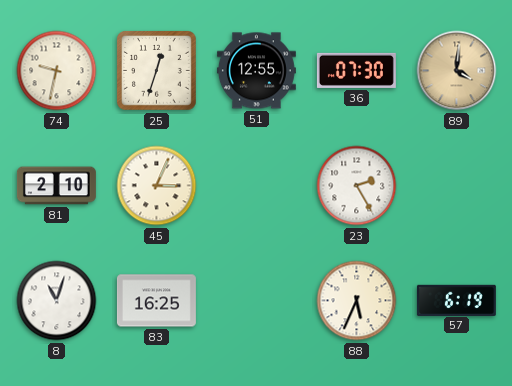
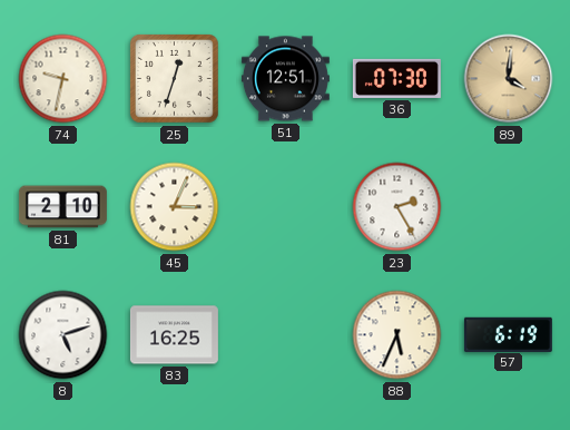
51: 12:55 -> 12:51
8: 11:03 -> 5:12
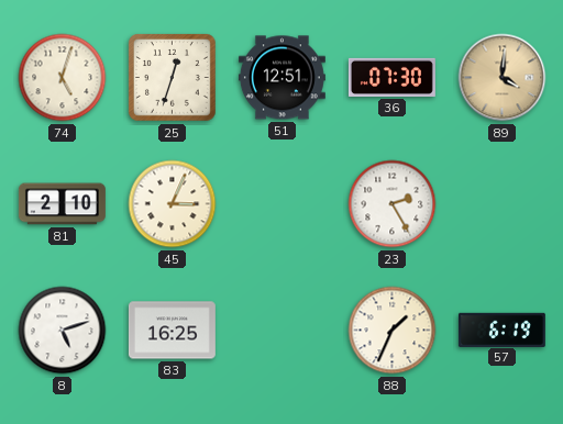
74: 9:32 -> 5:03
88: 5:34 -> 1:34
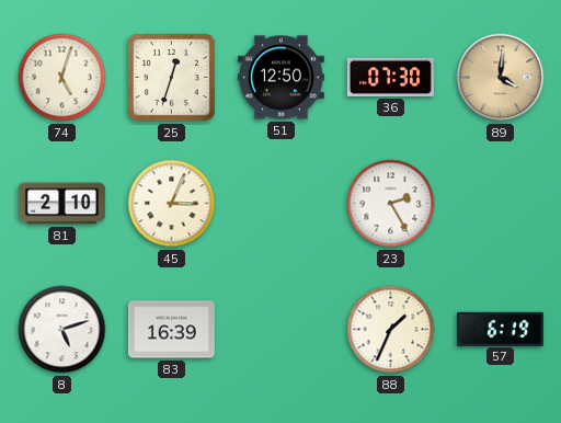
51: 12:51 -> 12:50
83: 16:25 -> 16:39
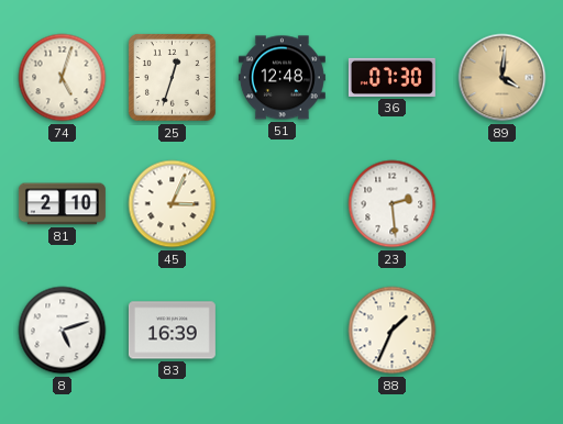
51: 12:50 -> 12:48
23: 2:25 -> 2:29
57: 6:19 -> none
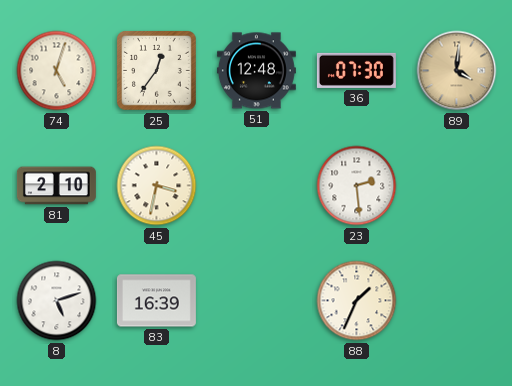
25: 12:33 -> 12:36
45: 3:04 -> 3:32
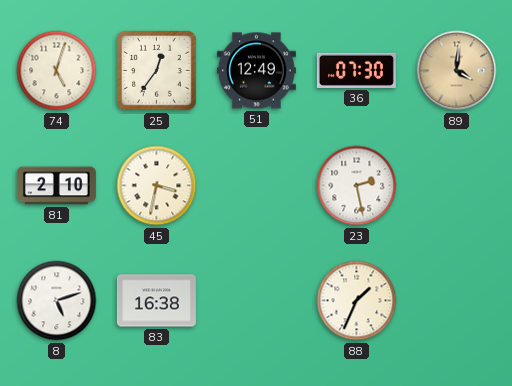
51: 12:48 -> 12:49
23: 2:29 -> 2:28
83: 16:39 -> 16:38
